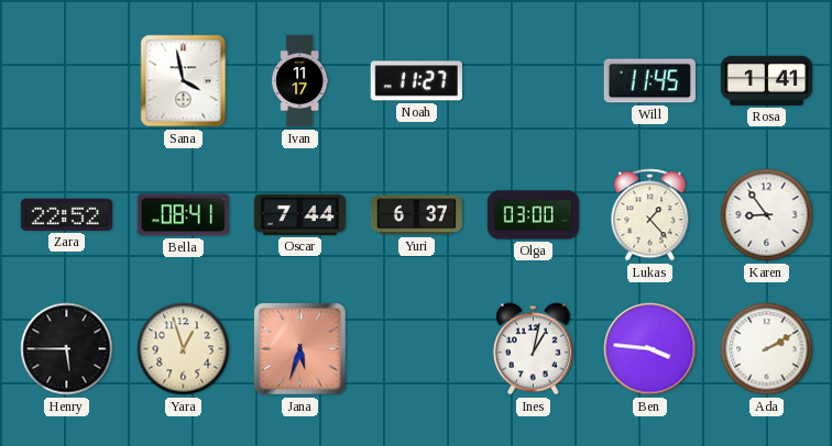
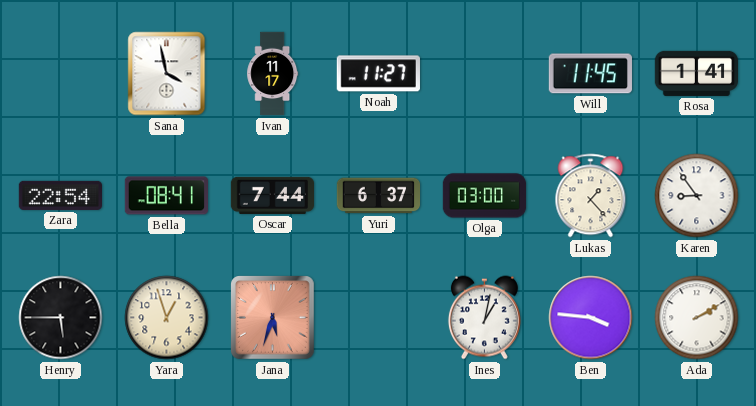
Zara: 22:52 -> 22:54
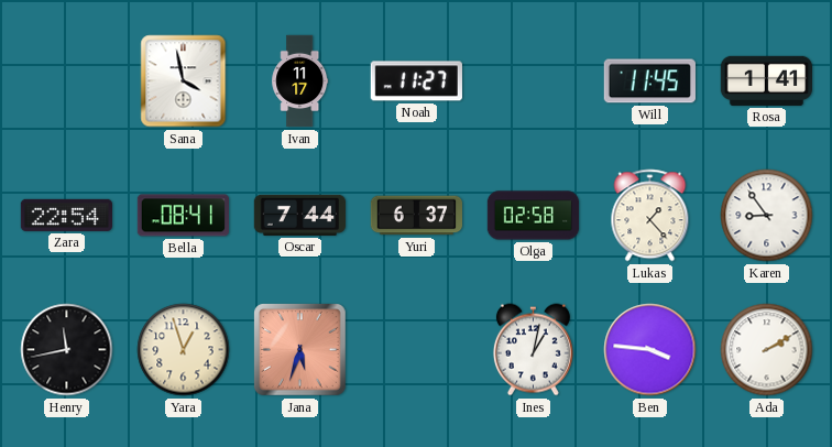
Olga: 03:00 -> 02:58
Henry: 5:45 -> 11:43
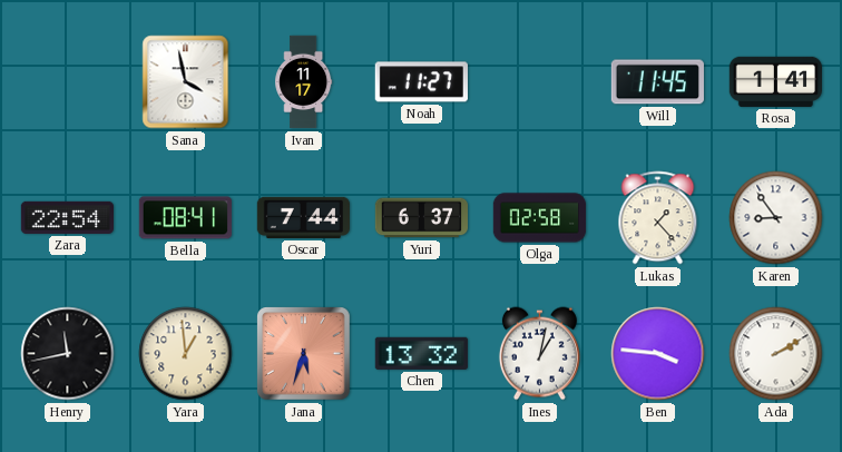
Yara: 12:57 -> 12:59
Chen: none -> 13:32
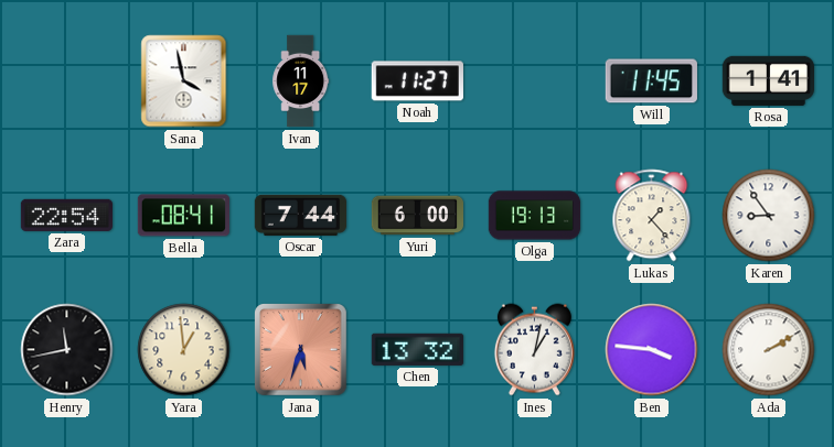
Yuri: 6:37 -> 6:00
Olga: 02:58 -> 19:13
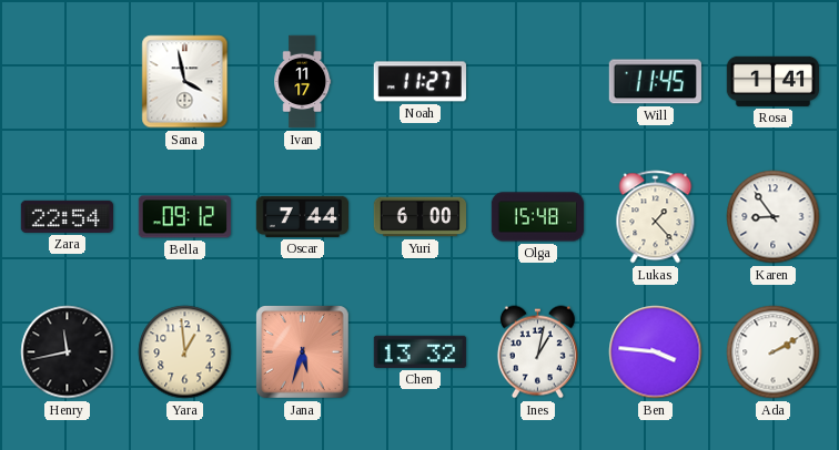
Bella: 08:41 -> 09:12
Olga: 19:13 -> 15:48
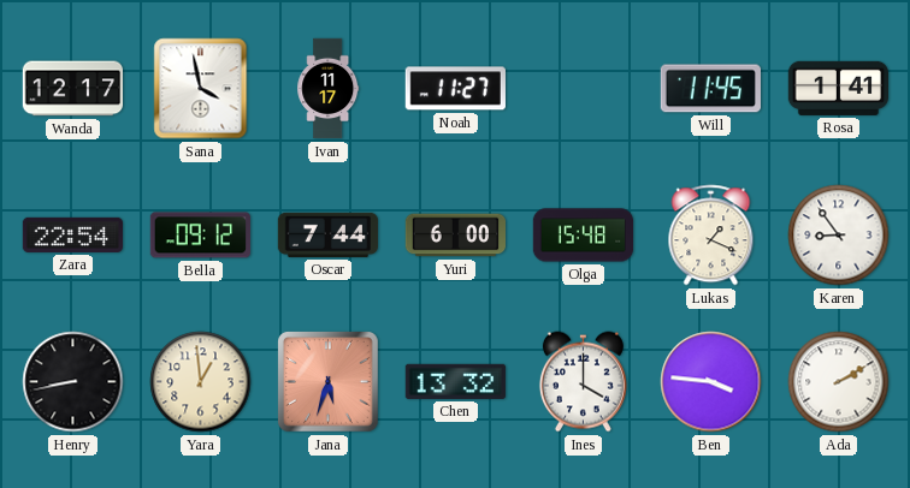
Wanda: none -> 12:17
Lukas: 1:23 -> 1:19
Henry: 11:43 -> 8:43
Ines: 1:02 -> 4:00
